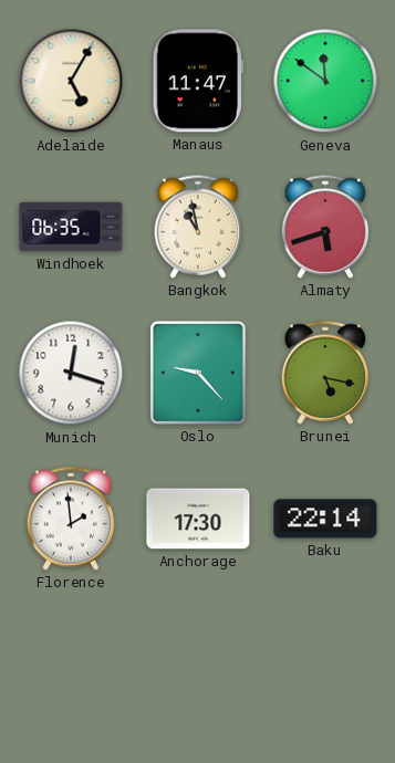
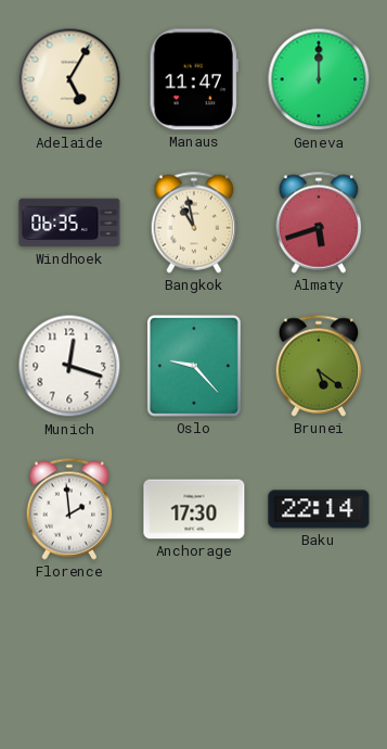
Geneva: 11:51 -> 12:00
Brunei: 5:17 -> 5:21
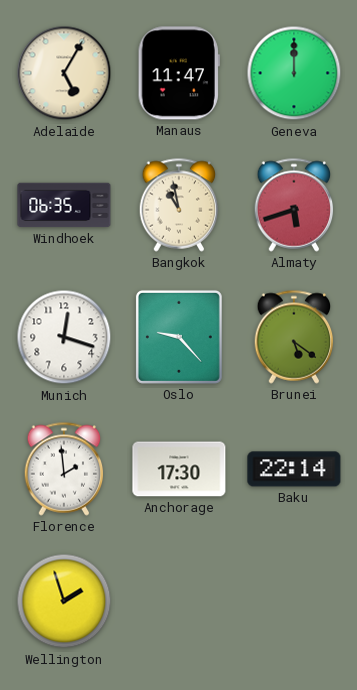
Wellington: none -> 1:57
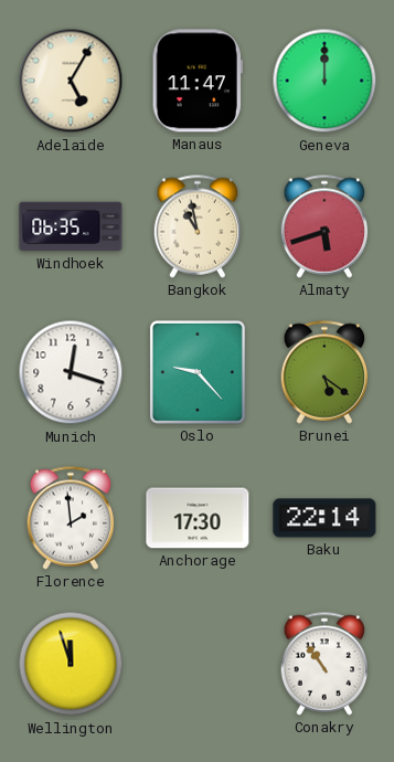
Wellington: 1:57 -> 11:57
Conakry: none -> 10:54
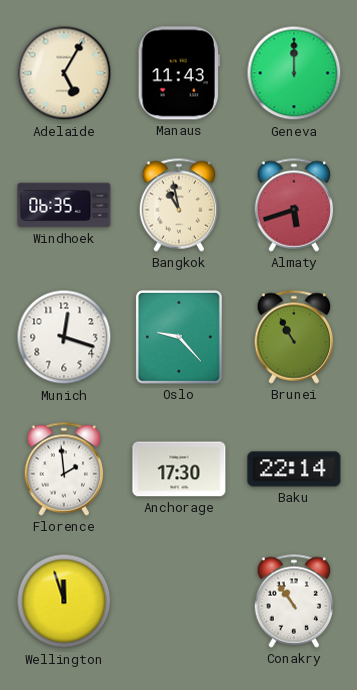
Manaus: 11:47 -> 11:43
Brunei: 5:21 -> 10:55
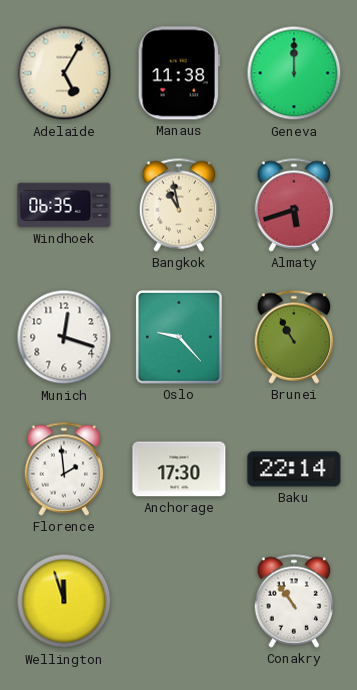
Manaus: 11:43 -> 11:38
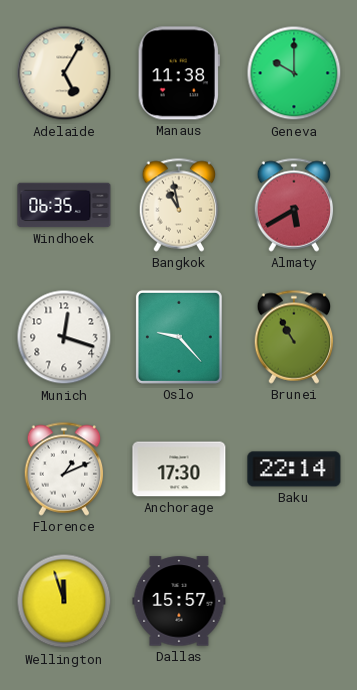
Geneva: 12:00 -> 10:00
Almaty: 5:42 -> 5:40
Florence: 1:59 -> 1:11
Dallas: none -> 15:57
Conakry: 10:54 -> none
